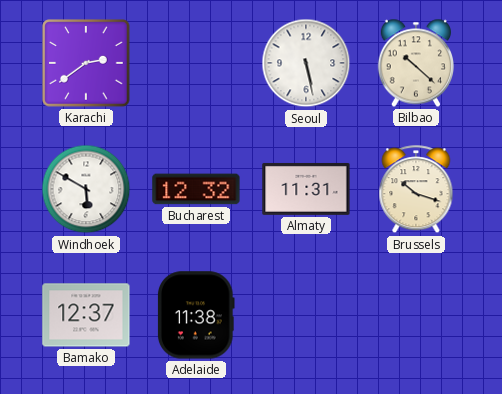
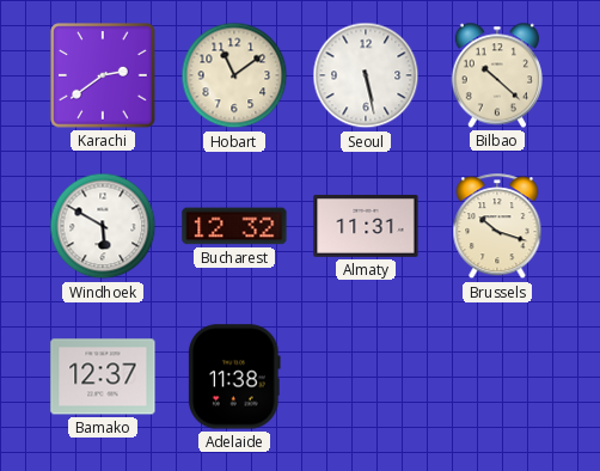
Hobart: none -> 11:09
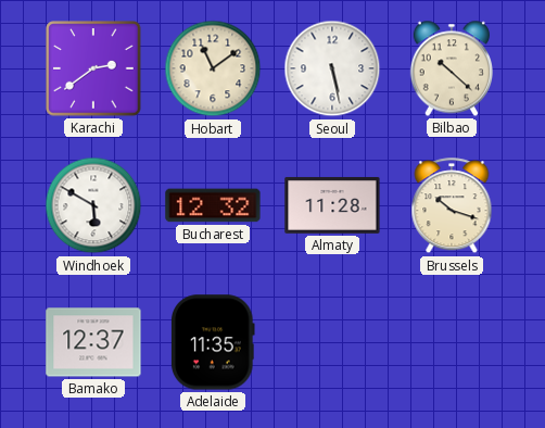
Almaty: 11:31 -> 11:28
Adelaide: 11:38 -> 11:35
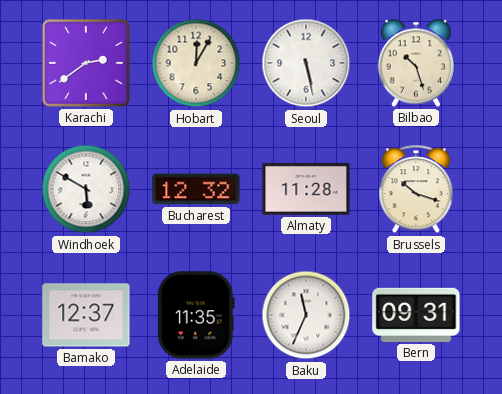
Hobart: 11:09 -> 12:05
Bilbao: 10:22 -> 10:27
Baku: none -> 11:34
Bern: none -> 09:31
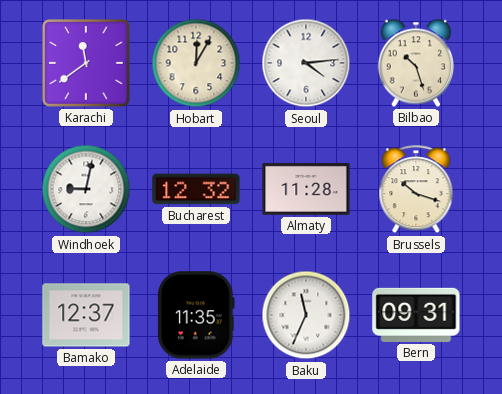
Karachi: 2:39 -> 11:39
Seoul: 5:28 -> 4:14
Windhoek: 5:50 -> 9:02
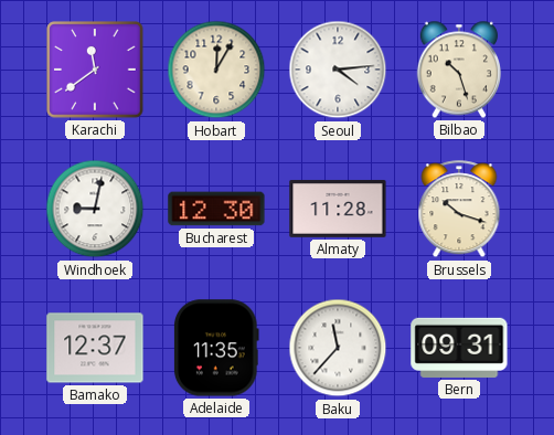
Bucharest: 12:32 -> 12:30
Baku: 11:34 -> 11:37
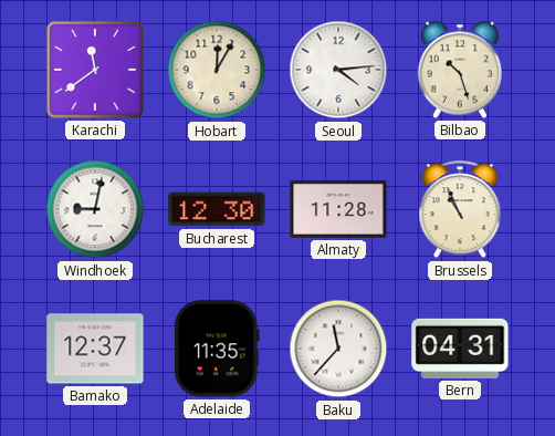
Brussels: 10:18 -> 10:56
Bern: 09:31 -> 04:31
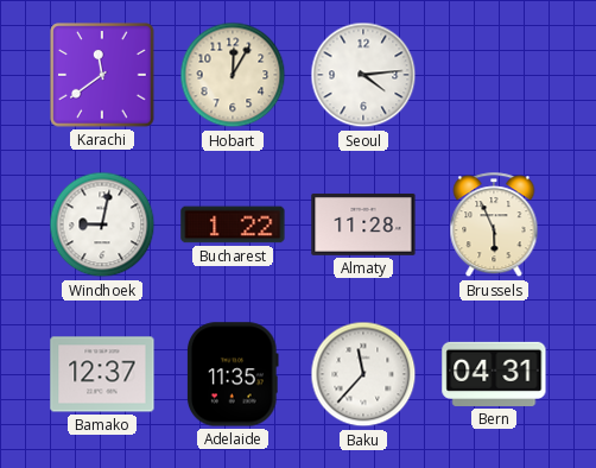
Bilbao: 10:27 -> none
Bucharest: 12:30 -> 1:22
Brussels: 10:56 -> 5:56
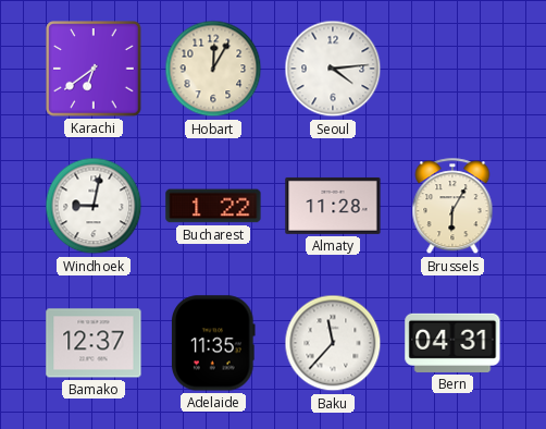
Karachi: 11:39 -> 6:39
Brussels: 5:56 -> 6:05
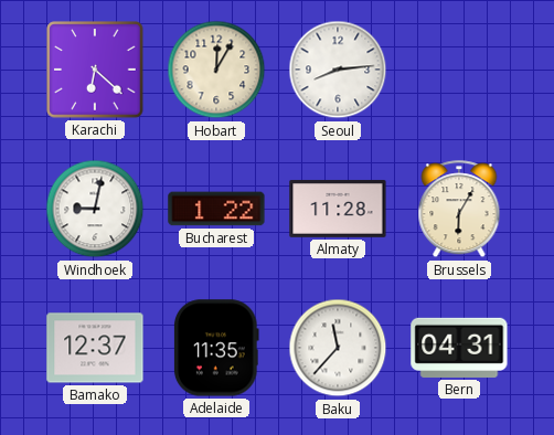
Karachi: 6:39 -> 6:22
Seoul: 4:14 -> 8:14
